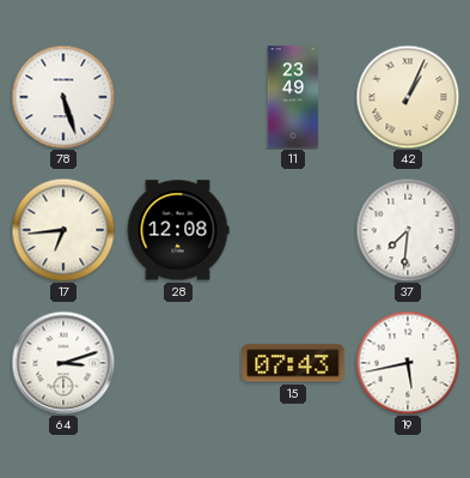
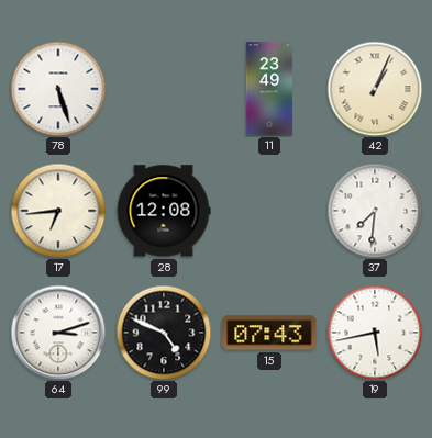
99: none -> 4:49
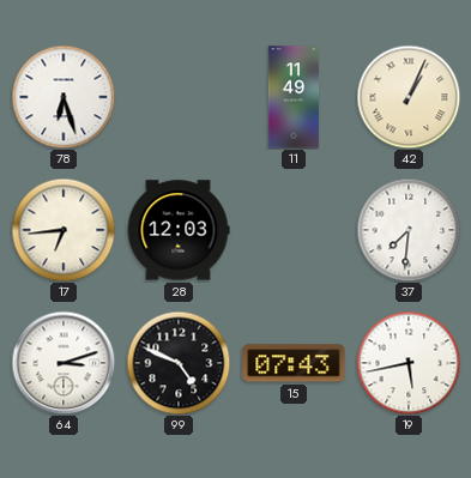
78: 5:27 -> 6:27
11: 23:49 -> 11:49
28: 12:08 -> 12:03
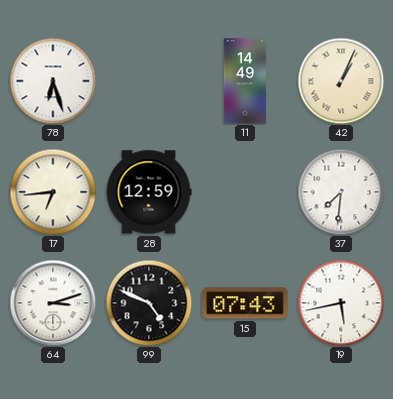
11: 11:49 -> 14:49
28: 12:03 -> 12:59
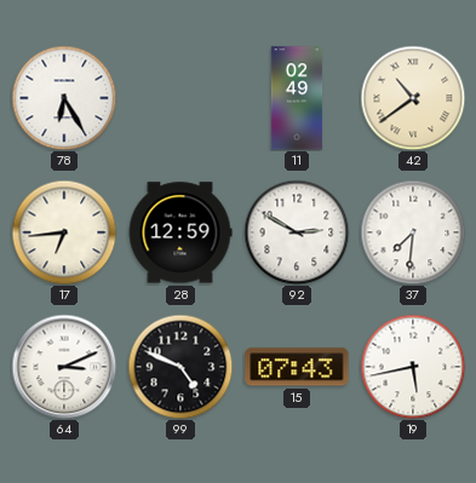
78: 6:27 -> 6:25
11: 14:49 -> 02:49
42: 1:04 -> 10:39
92: none -> 2:50
64: 3:12 -> 3:11
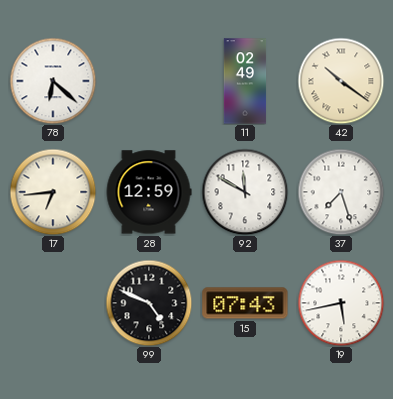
78: 6:25 -> 6:22
42: 10:39 -> 10:21
92: 2:50 -> 11:50
37: 7:31 -> 7:27
64: 3:11 -> none
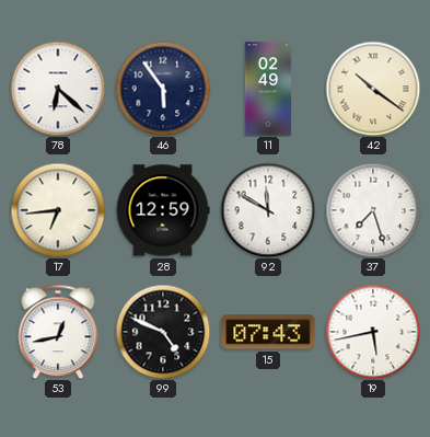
46: none -> 5:54
53: none -> 12:43
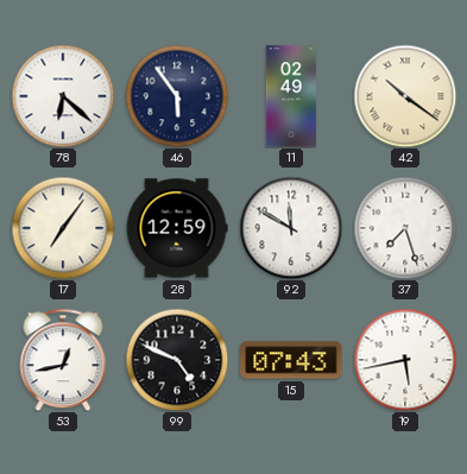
17: 6:44 -> 7:06
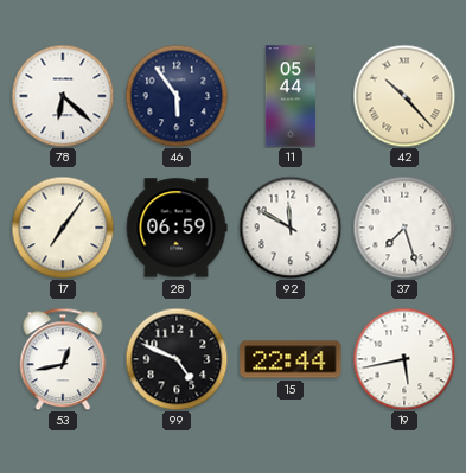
11: 02:49 -> 05:44
42: 10:21 -> 10:23
28: 12:59 -> 06:59
15: 07:43 -> 22:44
